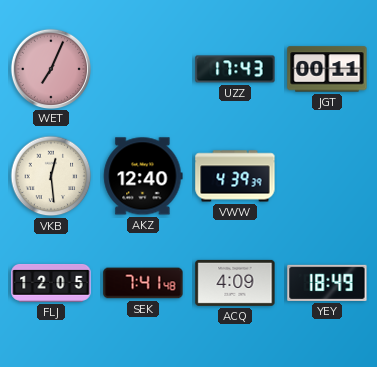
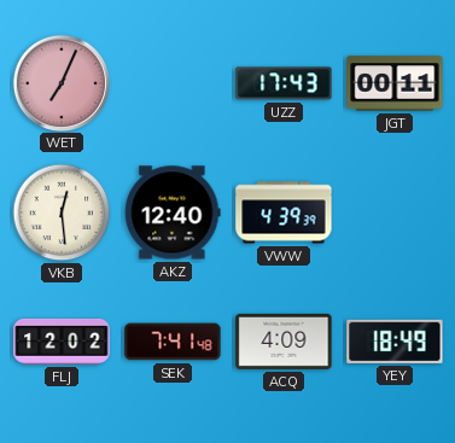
FLJ: 12:05 -> 12:02
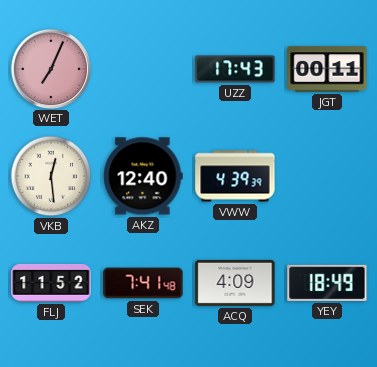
FLJ: 12:02 -> 11:52
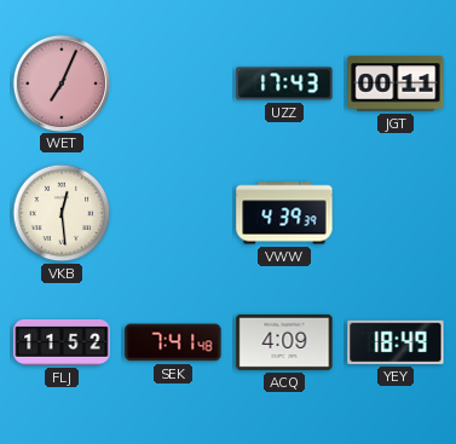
AKZ: 12:40 -> none
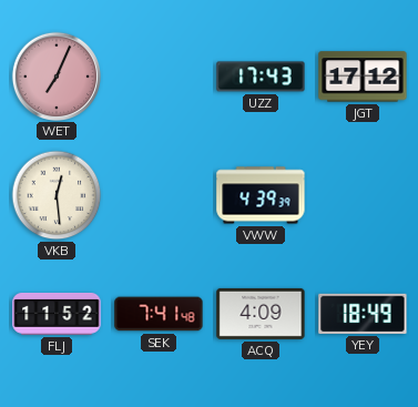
JGT: 00:11 -> 17:12
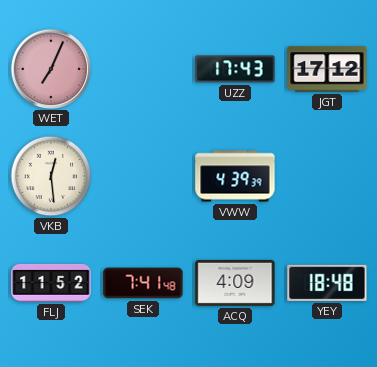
YEY: 18:49 -> 18:48
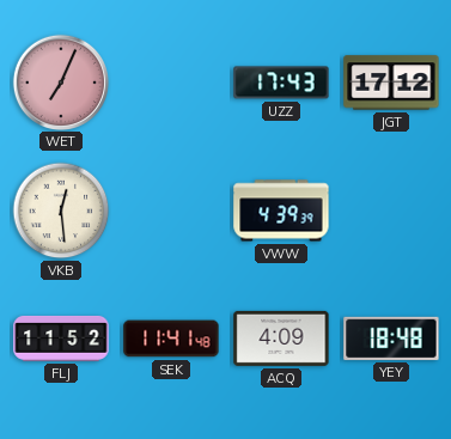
SEK: 7:41 -> 11:41
